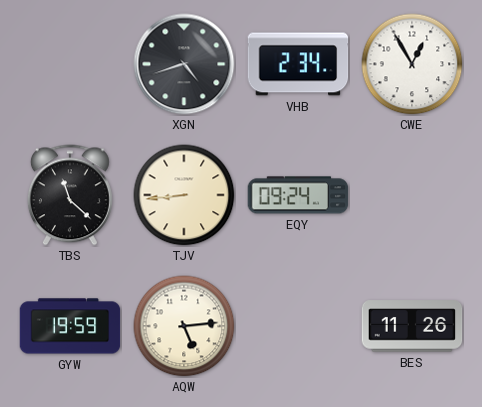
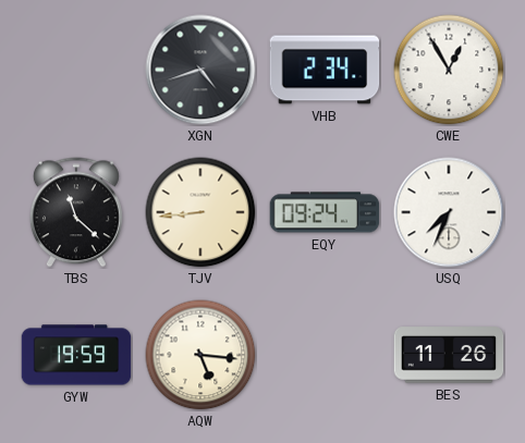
USQ: none -> 7:34
AQW: 5:14 -> 5:16
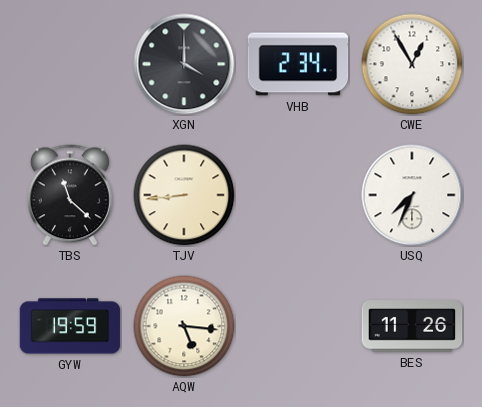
XGN: 4:42 -> 4:00
EQY: 09:24 -> none
